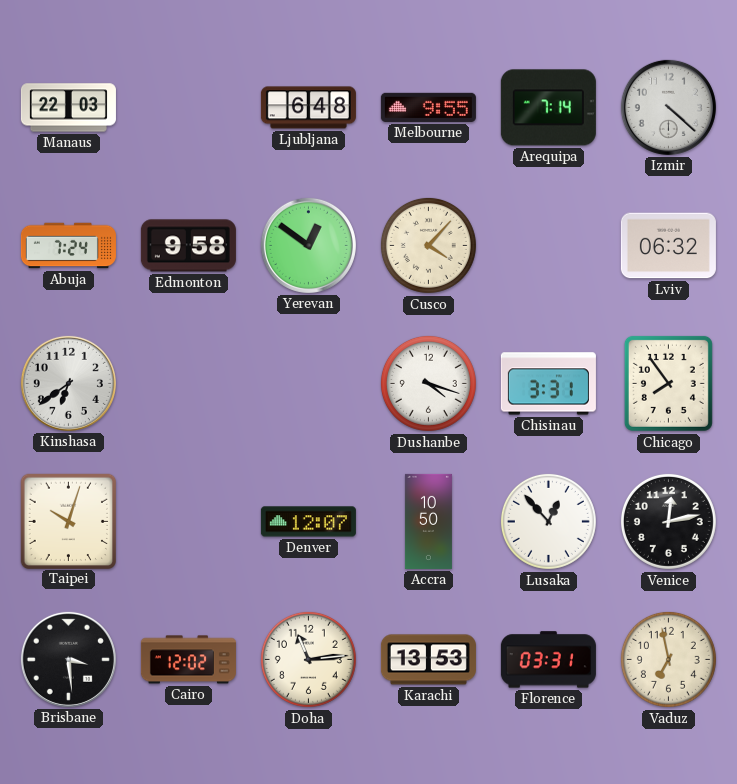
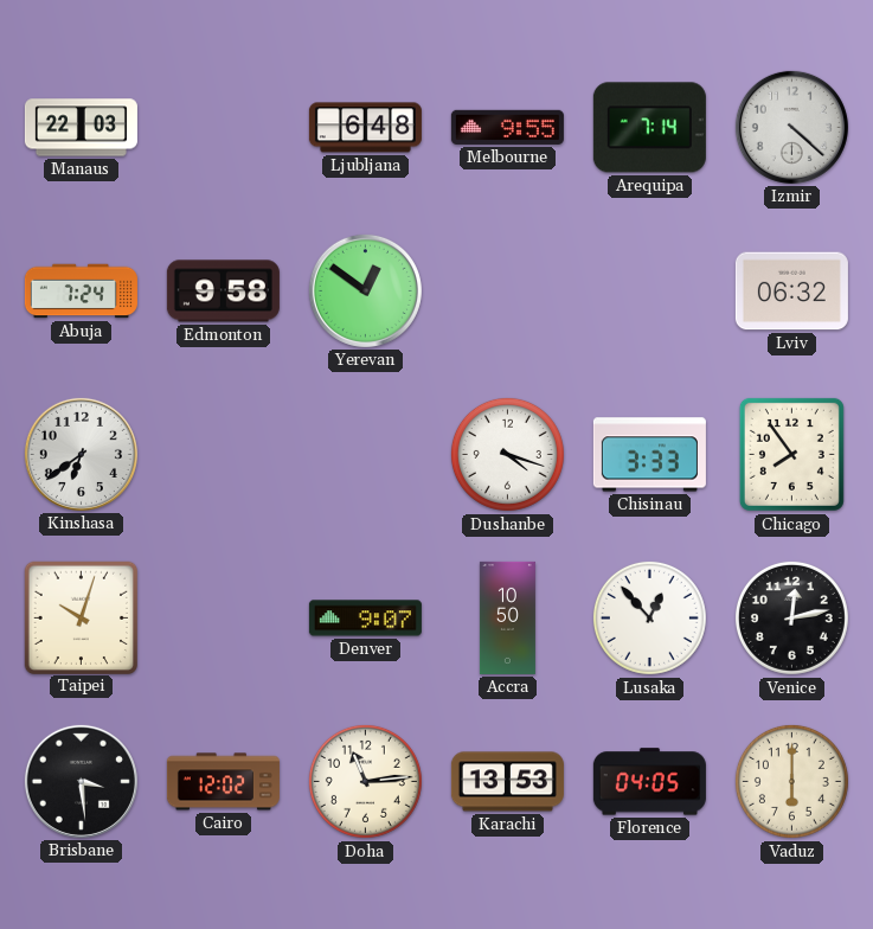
Cusco: 4:07 -> none
Chisinau: 3:31 -> 3:33
Denver: 12:07 -> 9:07
Florence: 03:31 -> 04:05
Vaduz: 6:58 -> 6:00
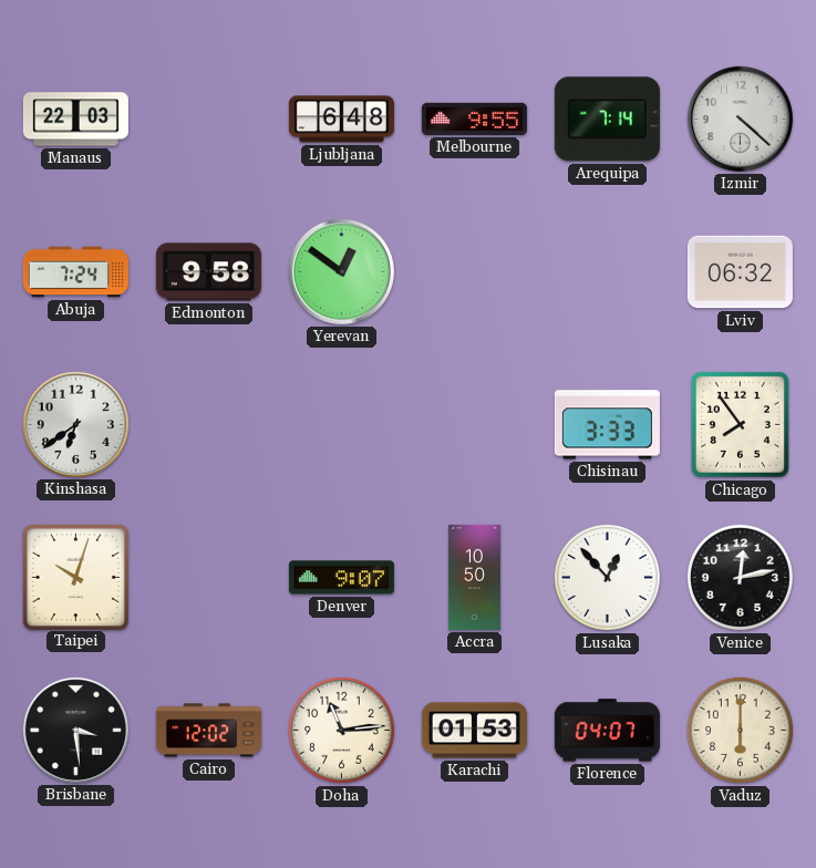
Dushanbe: 4:18 -> none
Karachi: 13:53 -> 01:53
Florence: 04:05 -> 04:07
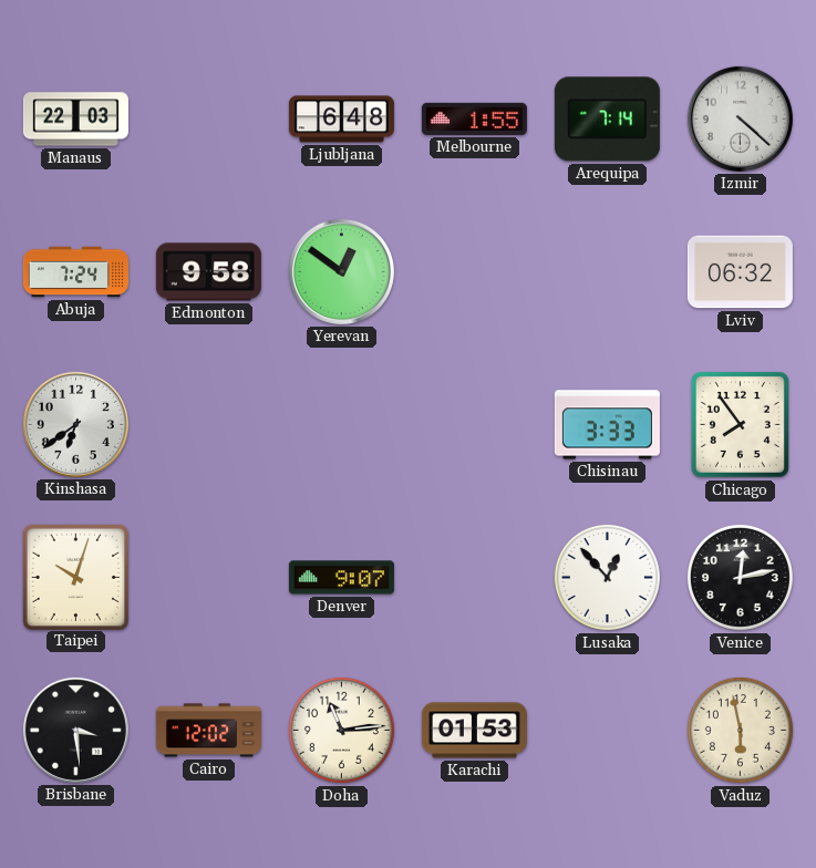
Melbourne: 9:55 -> 1:55
Accra: 10:50 -> none
Florence: 04:07 -> none
Vaduz: 6:00 -> 5:58
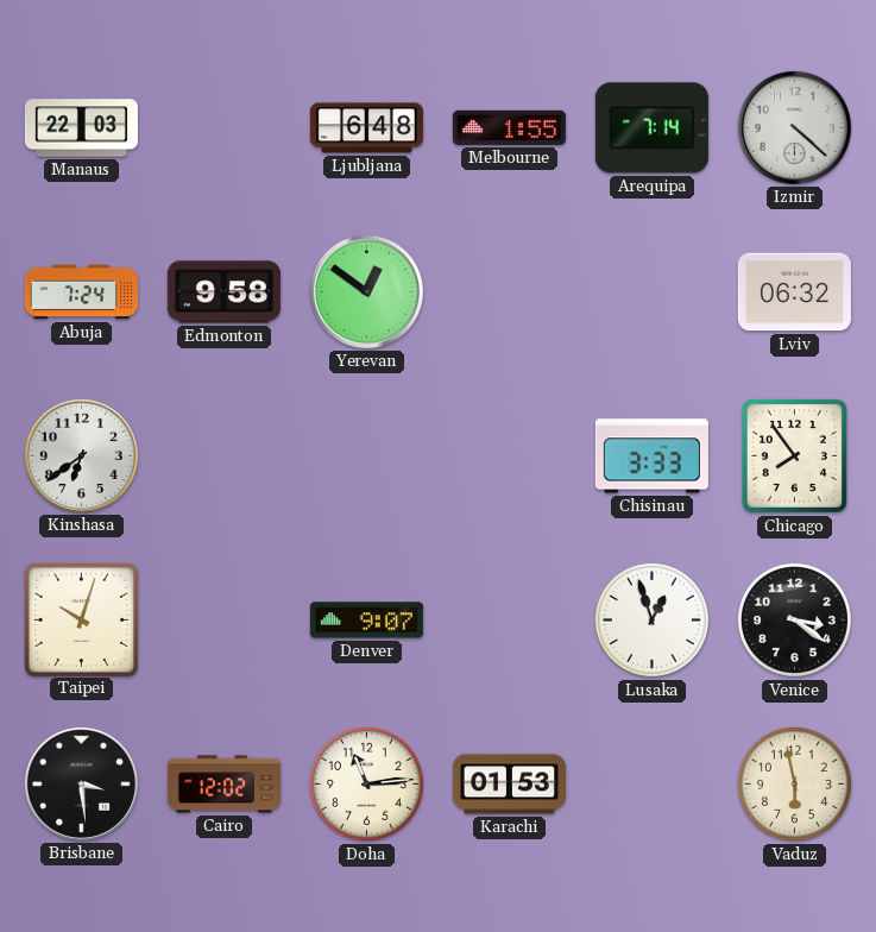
Lusaka: 12:53 -> 12:57
Venice: 12:13 -> 3:21
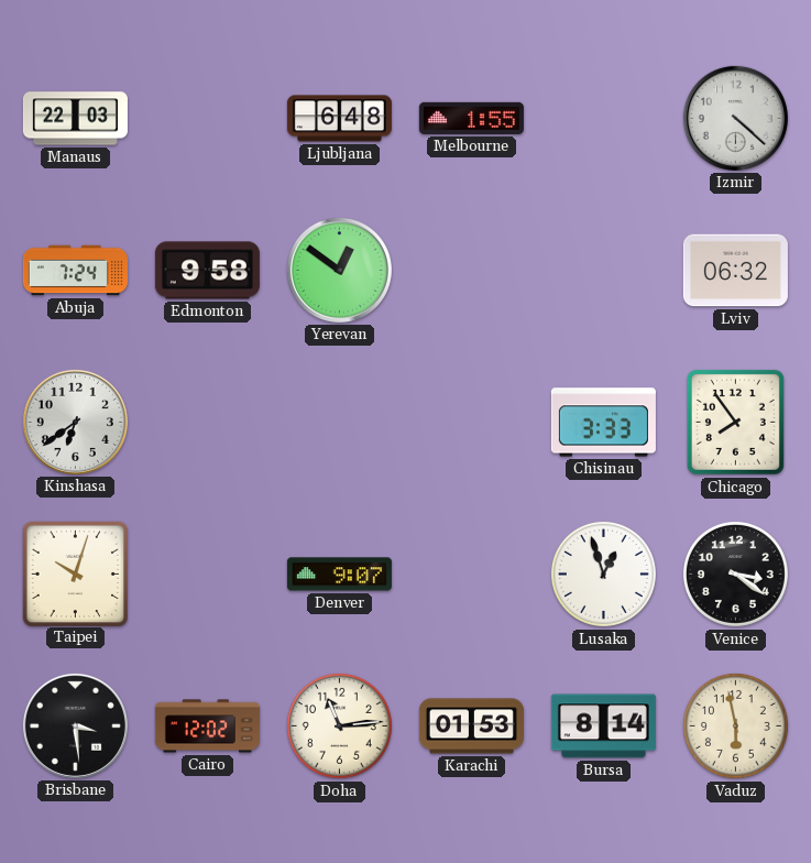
Arequipa: 7:14 -> none
Bursa: none -> 8:14
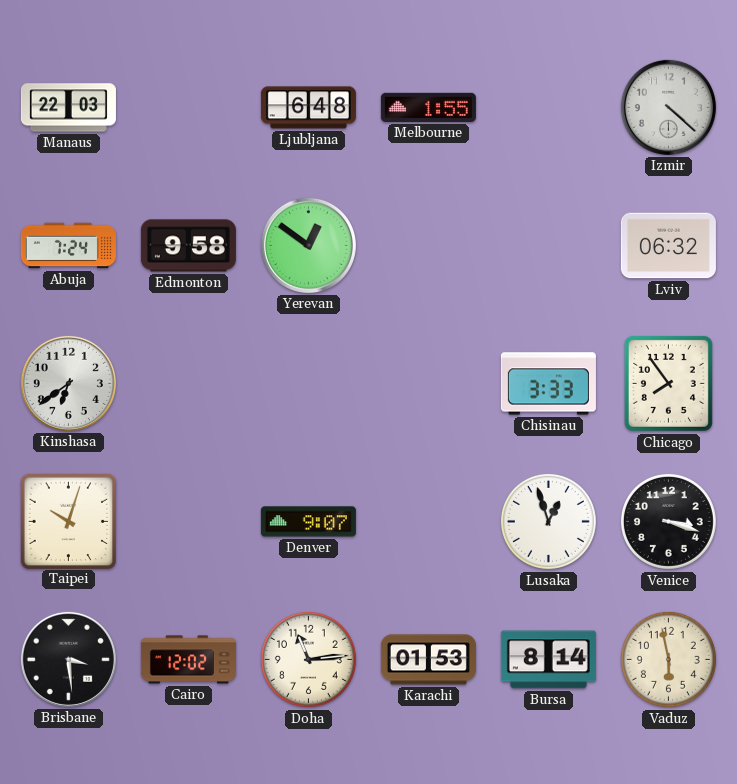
Venice: 3:21 -> 3:18
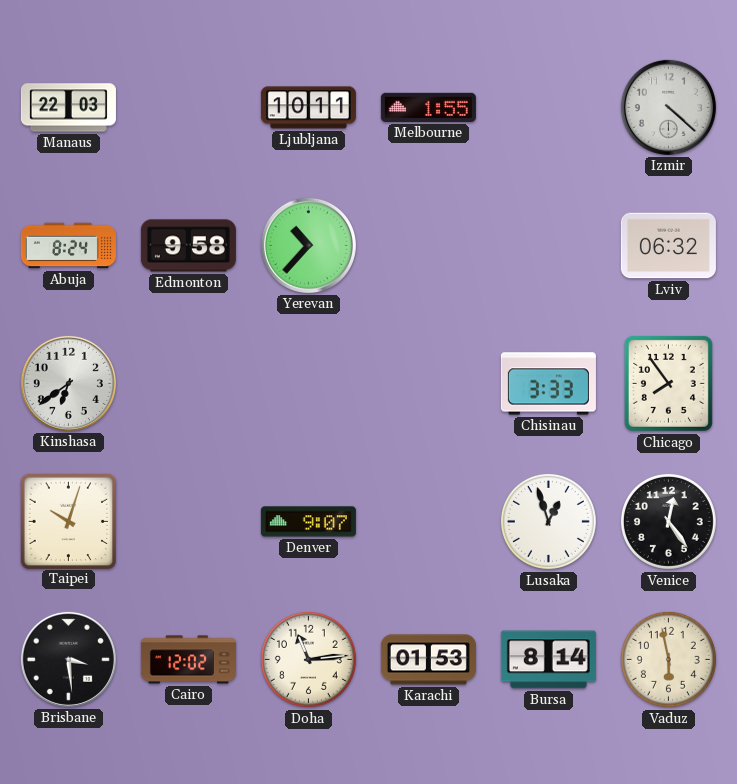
Ljubljana: 6:48 -> 10:11
Abuja: 7:24 -> 8:24
Yerevan: 12:51 -> 10:37
Venice: 3:18 -> 12:24
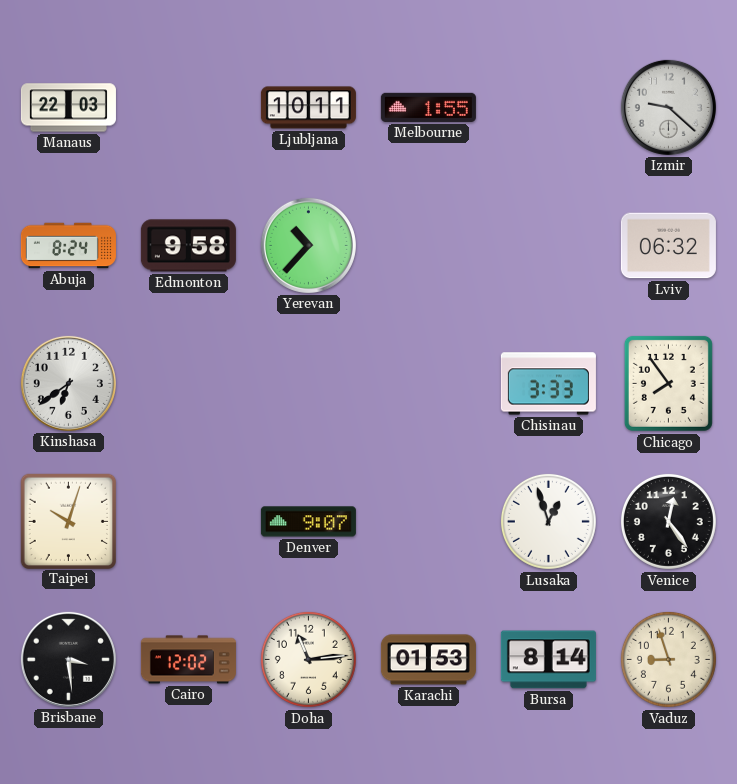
Izmir: 4:22 -> 9:22
Vaduz: 5:58 -> 8:57
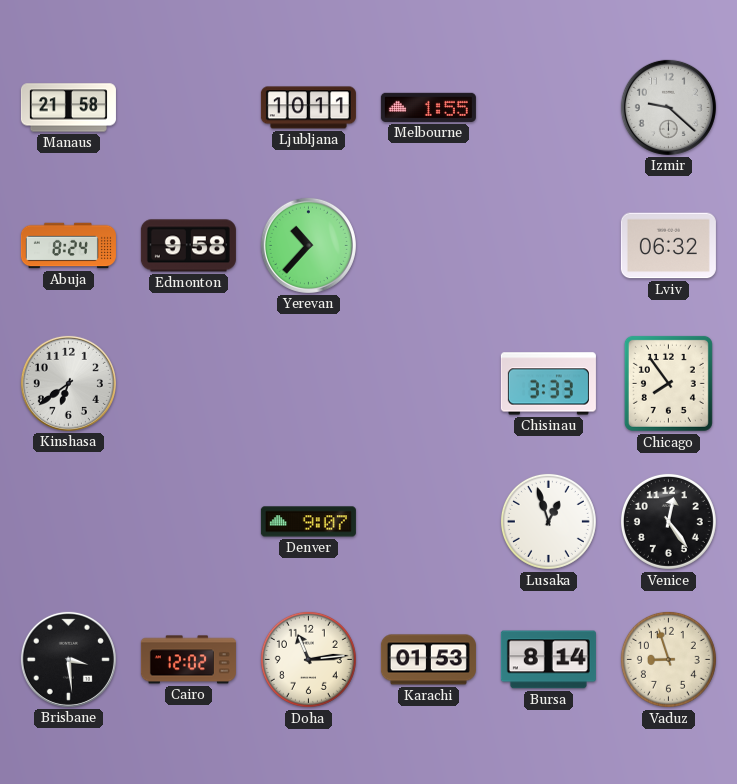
Manaus: 22:03 -> 21:58
Taipei: 10:03 -> none
